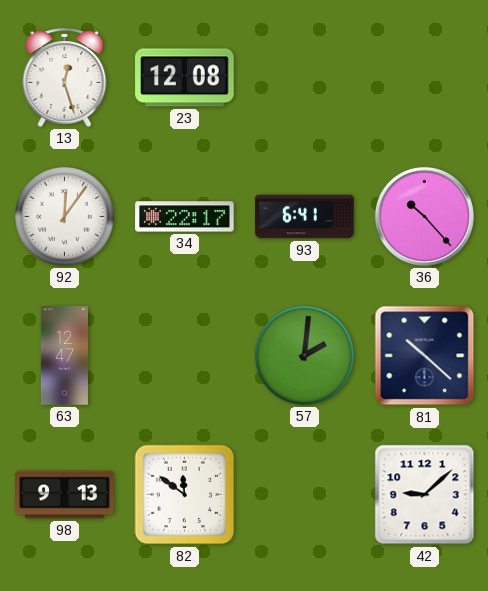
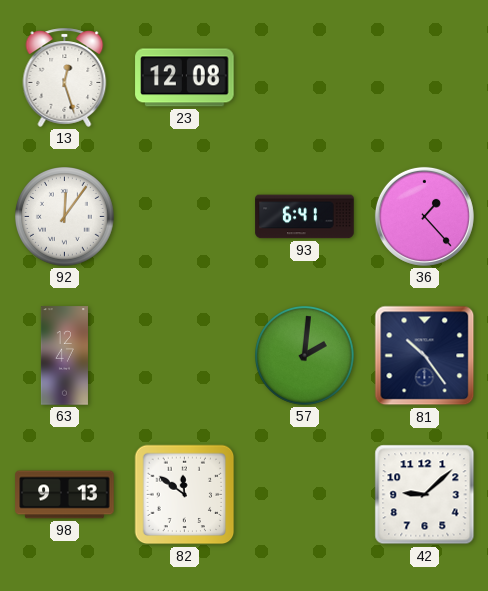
34: 22:17 -> none
36: 10:23 -> 1:23
81: 10:22 -> 10:24
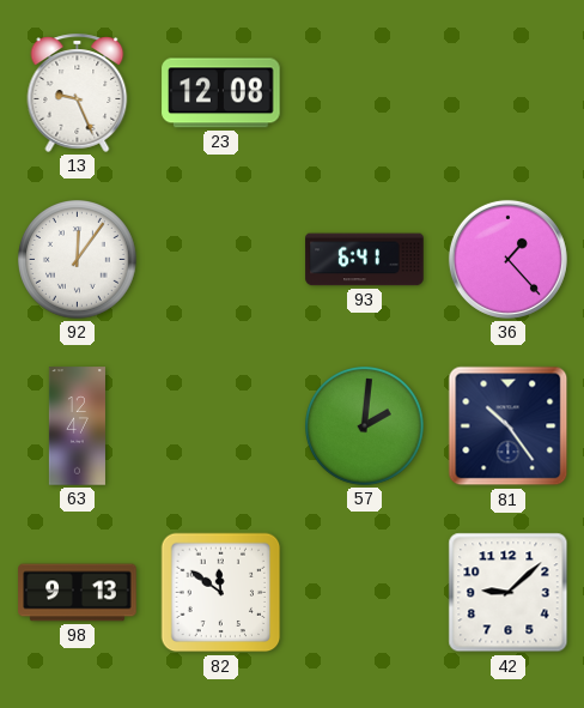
13: 12:27 -> 9:26
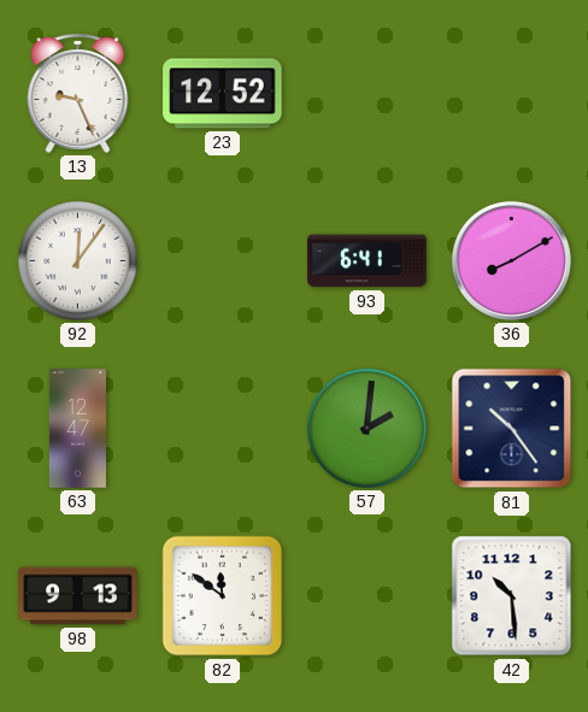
23: 12:08 -> 12:52
36: 1:23 -> 8:10
42: 9:08 -> 10:29
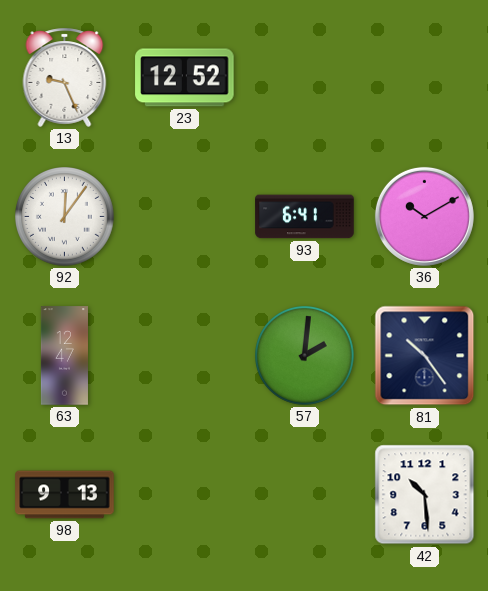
36: 8:10 -> 10:10
82: 11:51 -> none
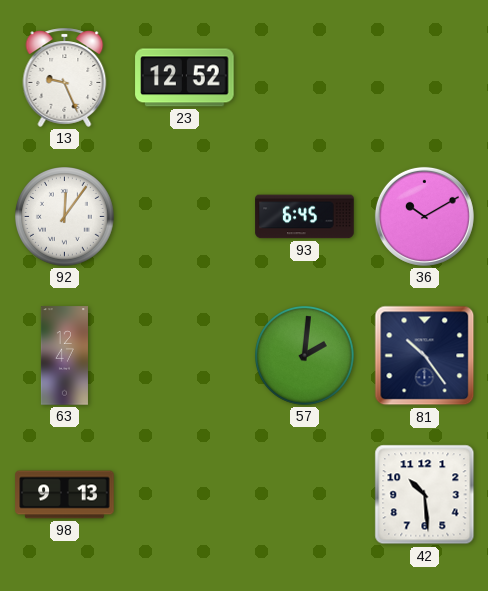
93: 6:41 -> 6:45
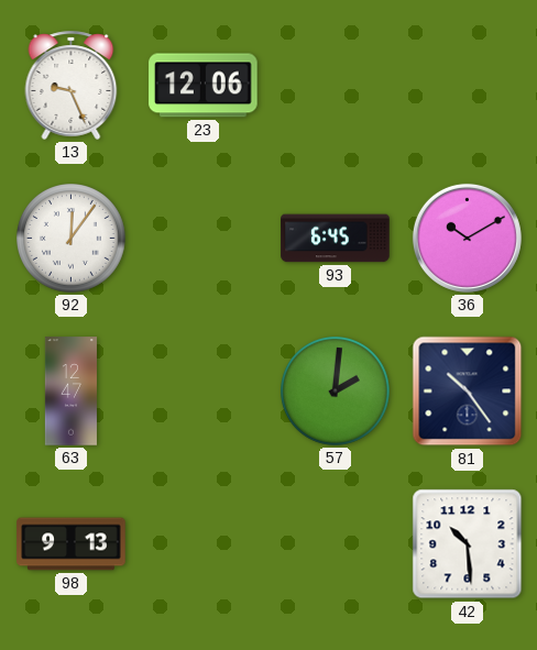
23: 12:52 -> 12:06
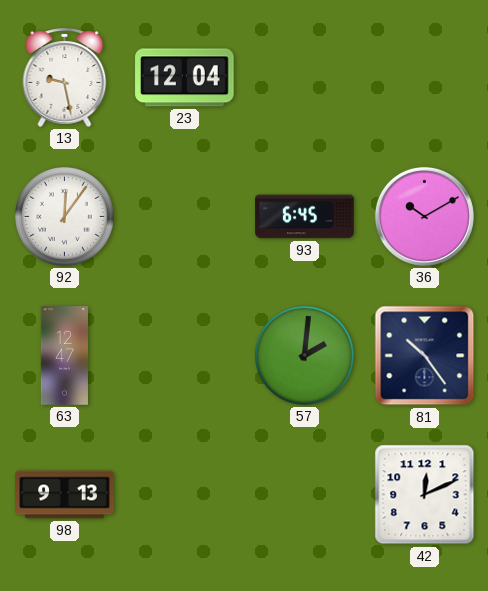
13: 9:26 -> 9:28
23: 12:06 -> 12:04
42: 10:29 -> 12:11
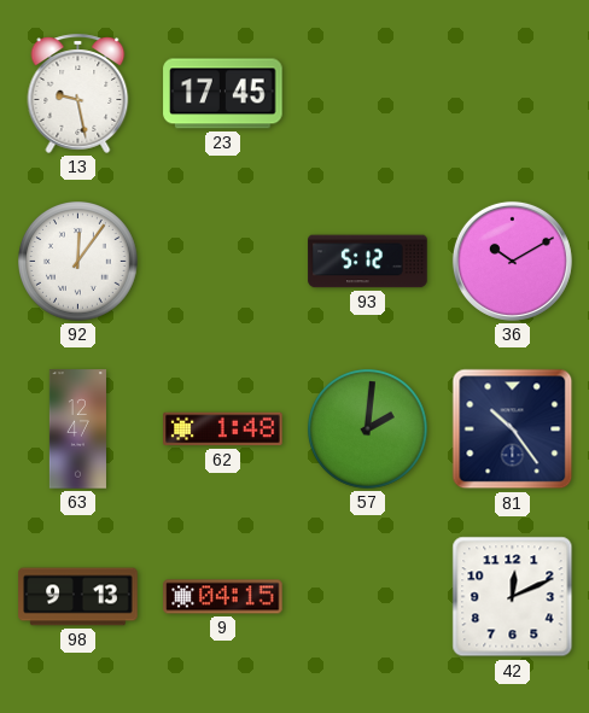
23: 12:04 -> 17:45
93: 6:45 -> 5:12
62: none -> 1:48
9: none -> 04:15
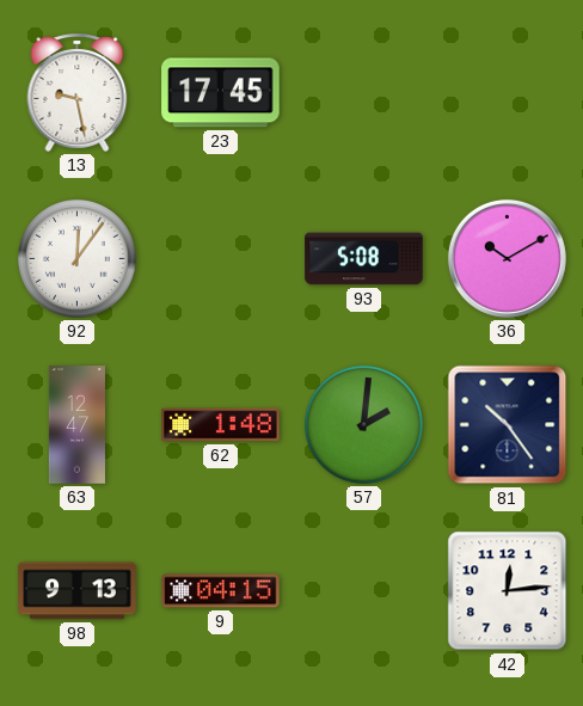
93: 5:12 -> 5:08
42: 12:11 -> 12:14
